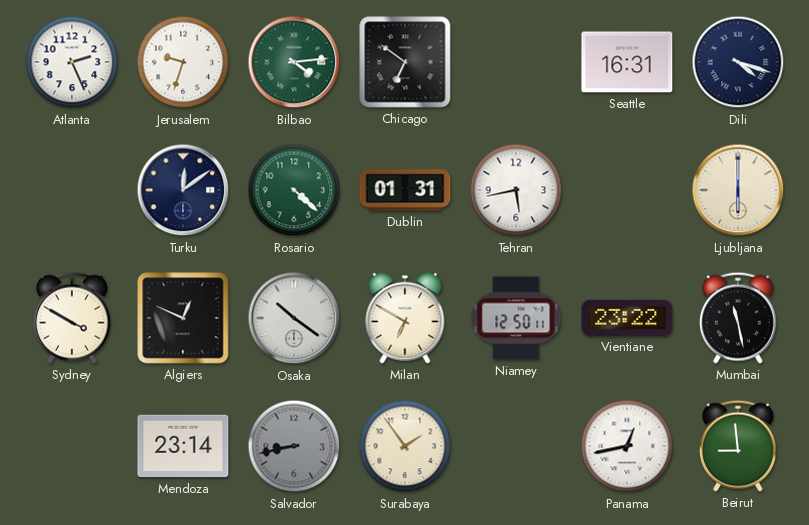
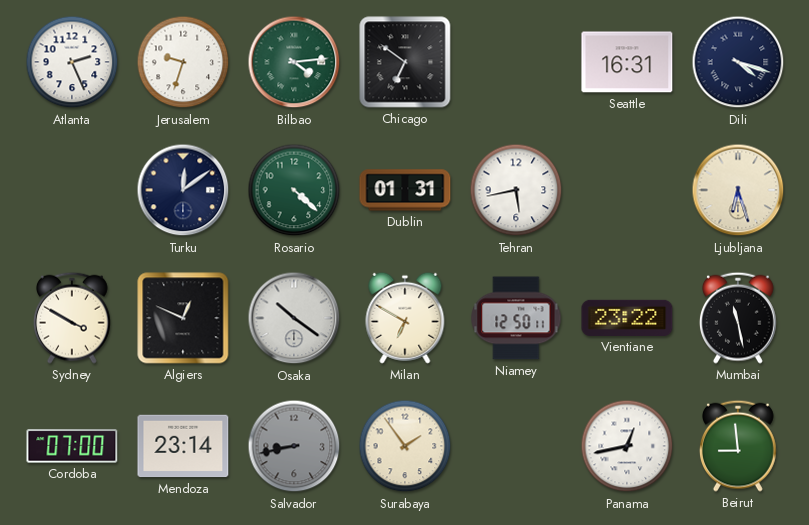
Ljubljana: 6:00 -> 6:27
Cordoba: none -> 07:00
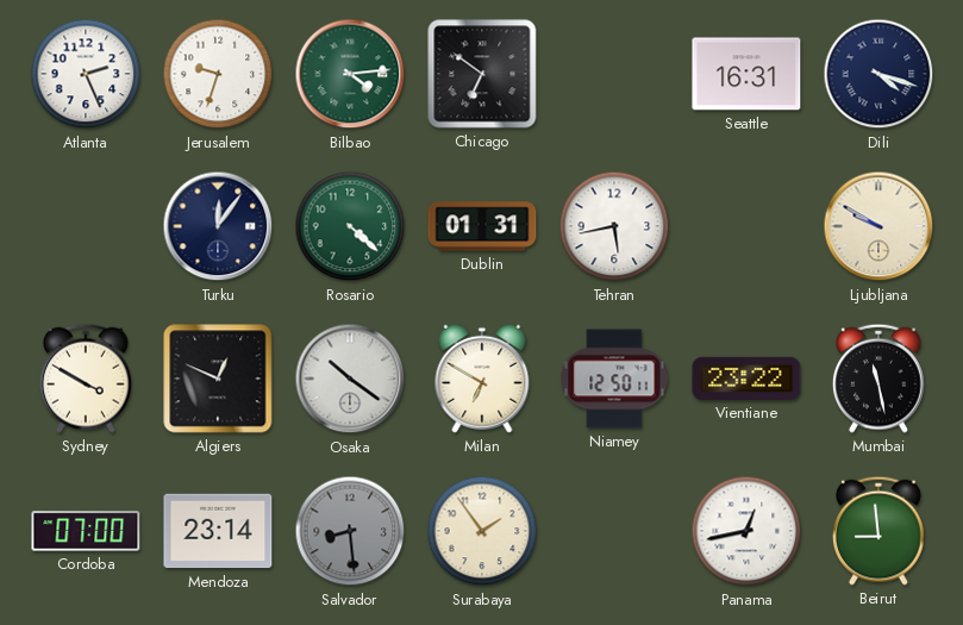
Turku: 12:09 -> 12:06
Ljubljana: 6:27 -> 9:50
Salvador: 8:43 -> 8:29
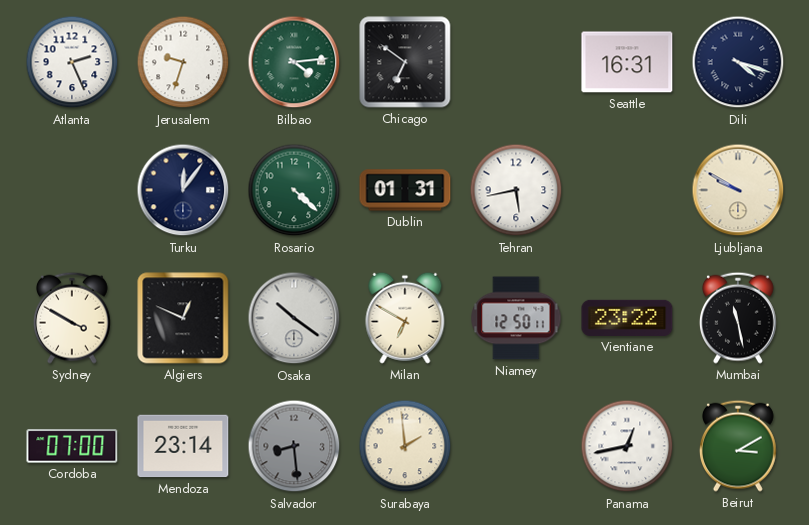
Surabaya: 1:54 -> 1:59
Beirut: 8:59 -> 3:10
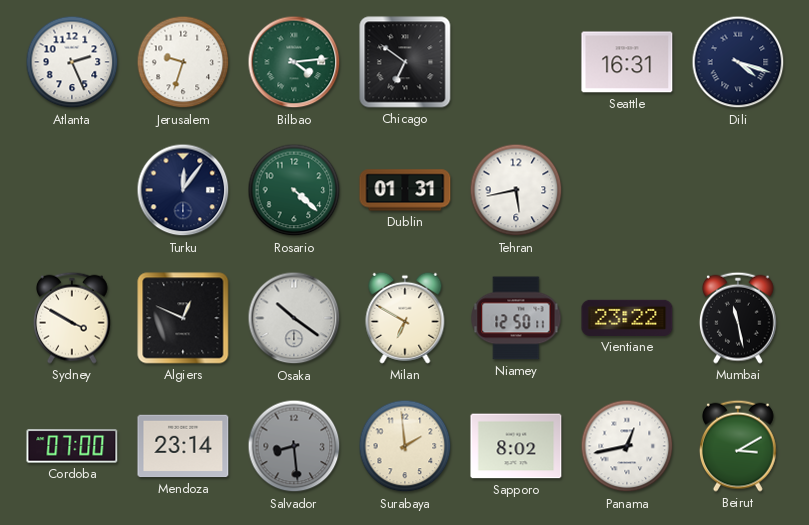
Ljubljana: 9:50 -> none
Sapporo: none -> 8:02
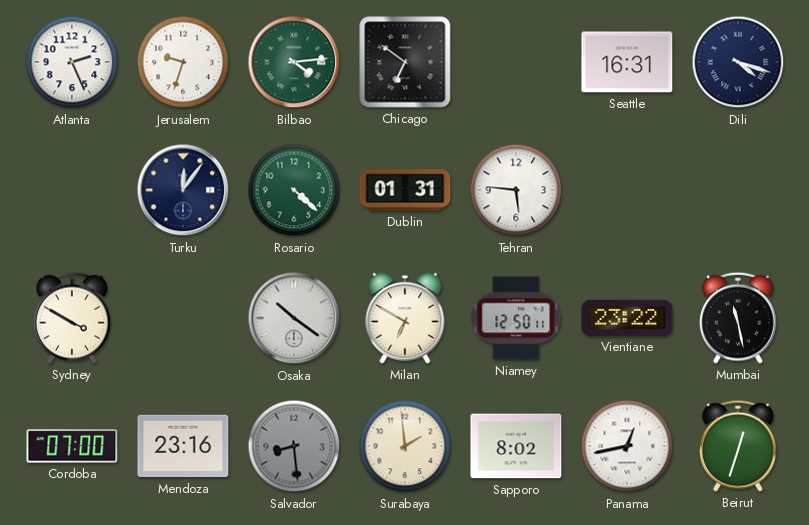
Tehran: 5:43 -> 5:46
Algiers: 12:49 -> none
Mendoza: 23:14 -> 23:16
Beirut: 3:10 -> 12:33
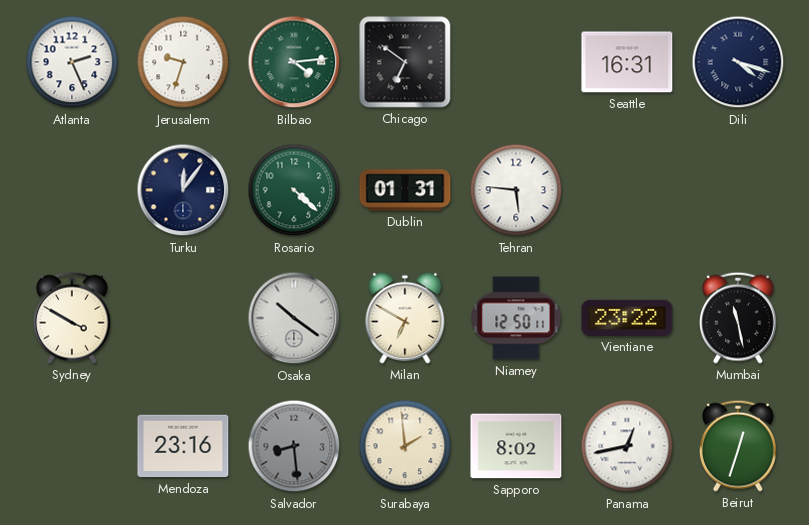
Cordoba: 07:00 -> none
